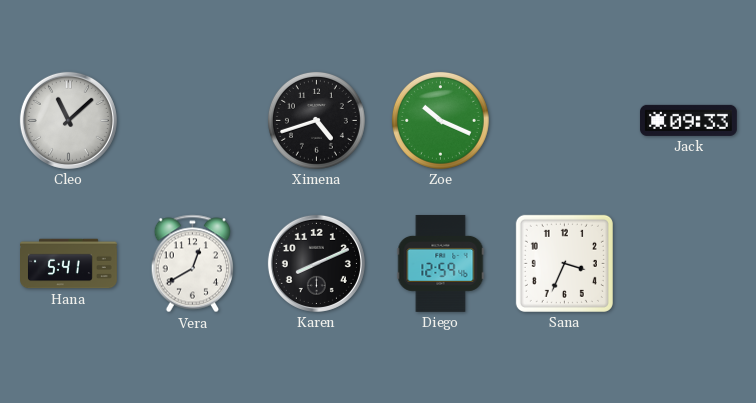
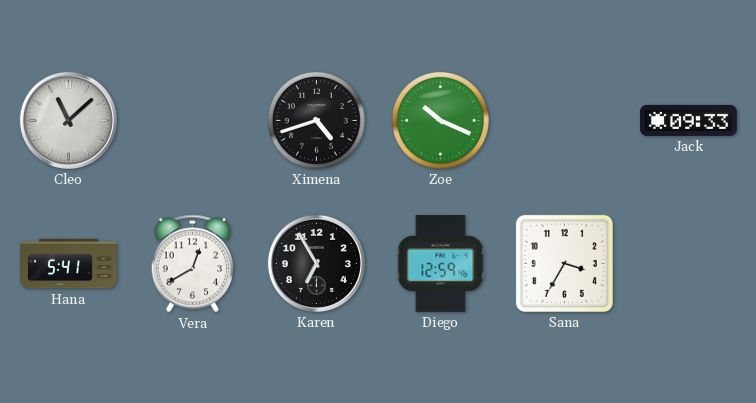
Karen: 8:11 -> 6:55
Sana: 3:34 -> 3:35
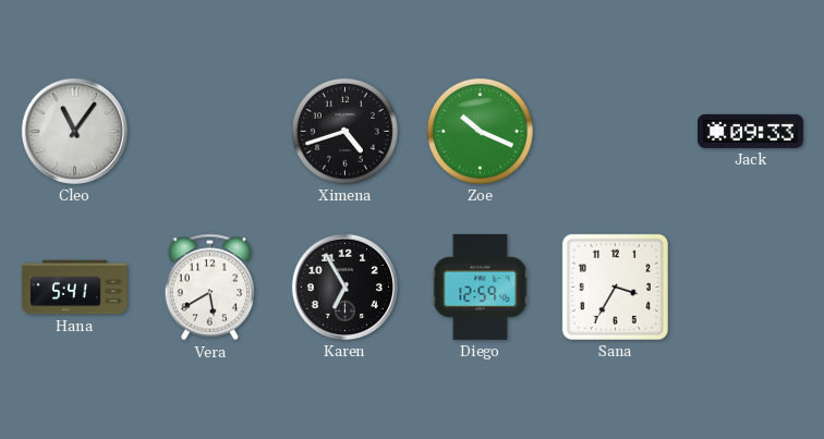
Cleo: 11:08 -> 11:06
Vera: 12:40 -> 5:40
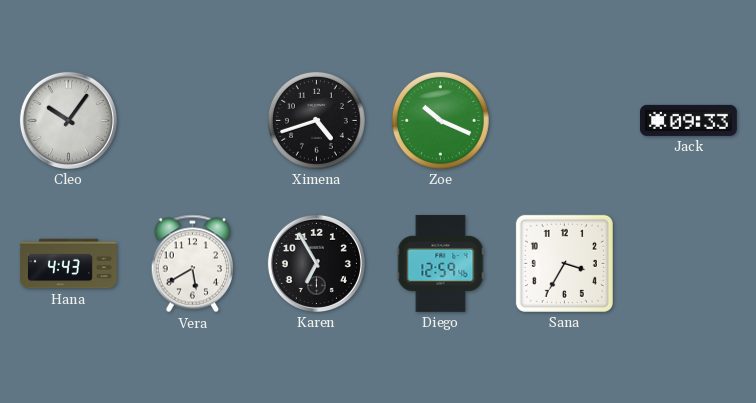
Cleo: 11:06 -> 10:06
Hana: 5:41 -> 4:43
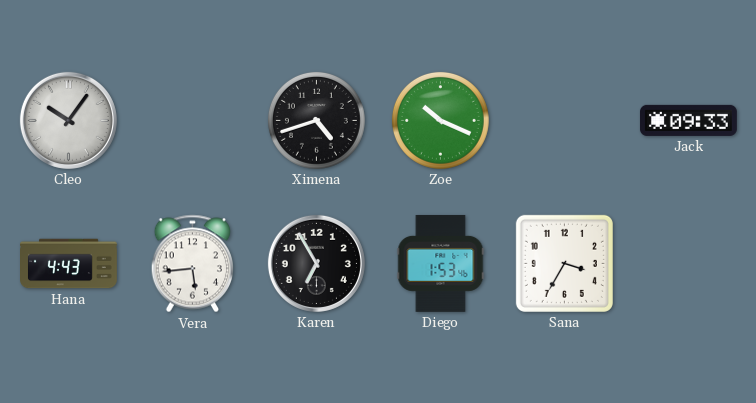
Vera: 5:40 -> 5:44
Diego: 12:59 -> 1:53
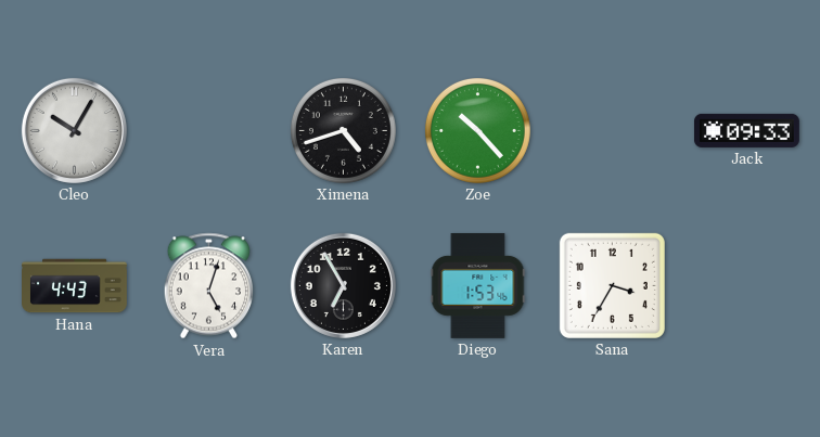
Cleo: 10:06 -> 10:05
Zoe: 10:19 -> 10:23
Vera: 5:44 -> 5:03
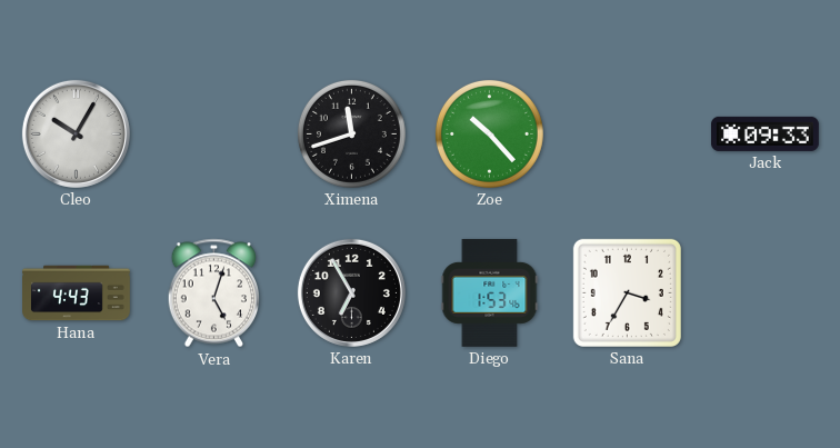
Ximena: 4:42 -> 11:42
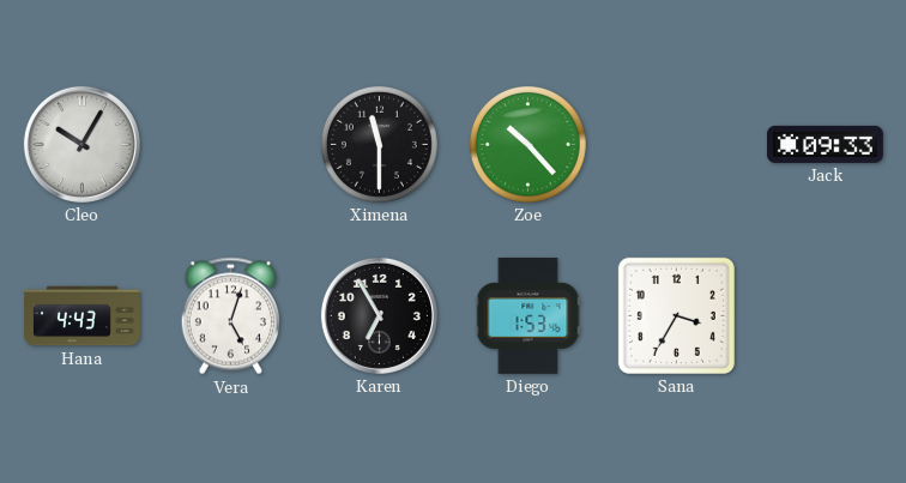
Ximena: 11:42 -> 11:30
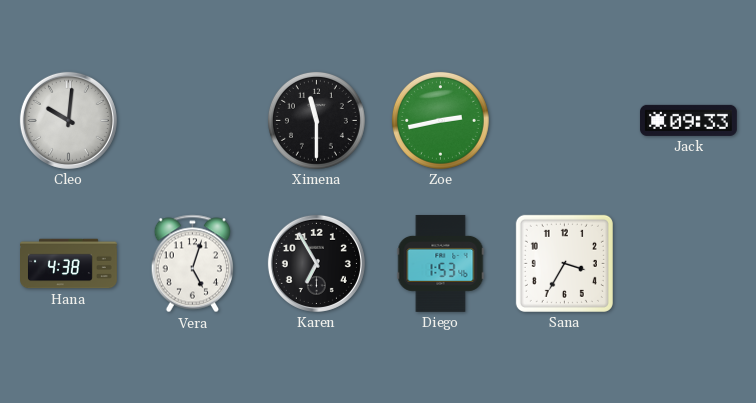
Cleo: 10:05 -> 10:01
Zoe: 10:23 -> 2:43
Hana: 4:43 -> 4:38
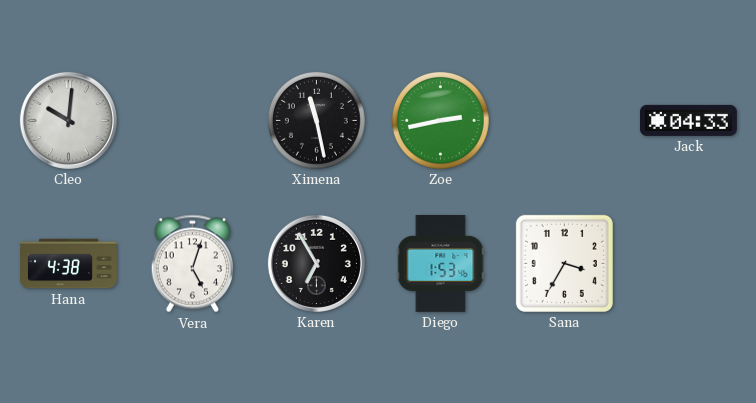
Ximena: 11:30 -> 11:28
Jack: 09:33 -> 04:33
